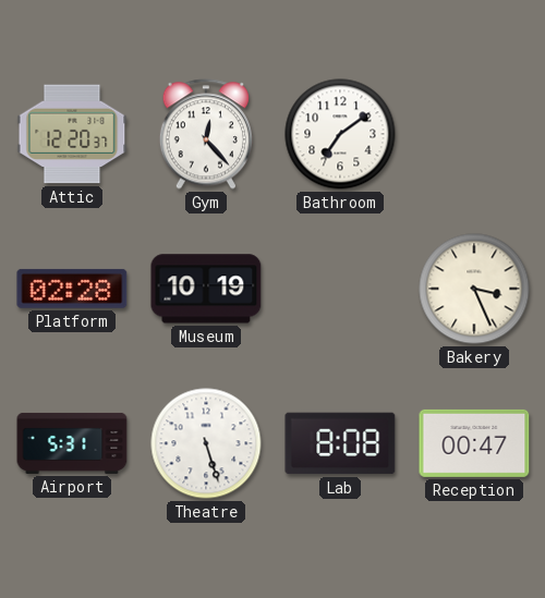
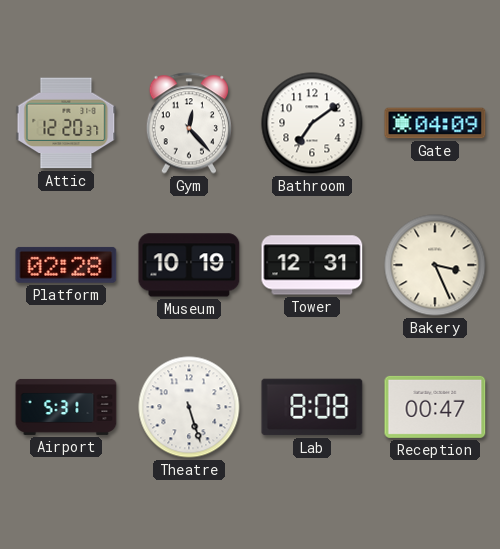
Gate: none -> 04:09
Tower: none -> 12:31
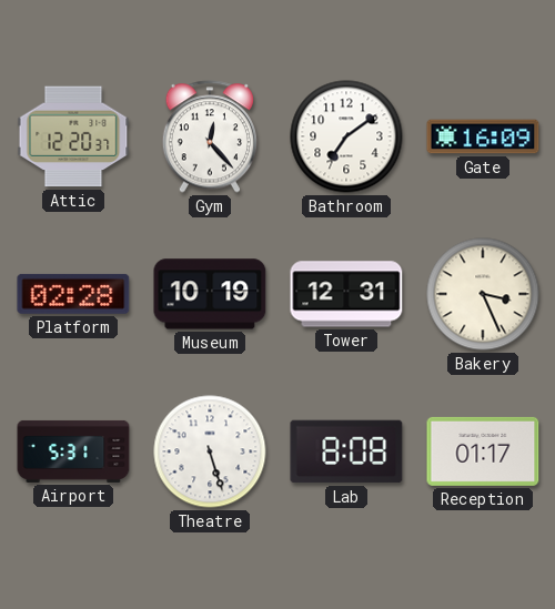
Gate: 04:09 -> 16:09
Reception: 00:47 -> 01:17
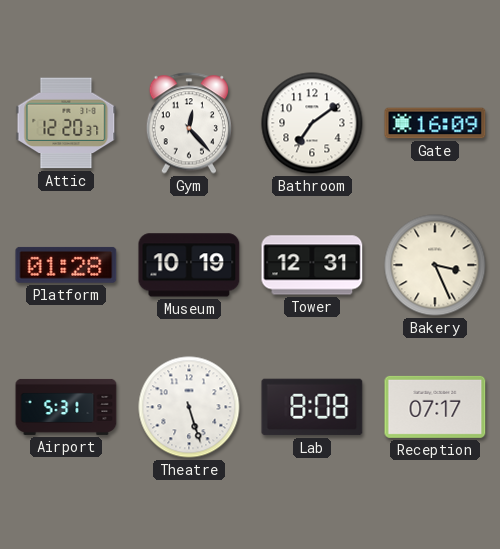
Platform: 02:28 -> 01:28
Reception: 01:17 -> 07:17
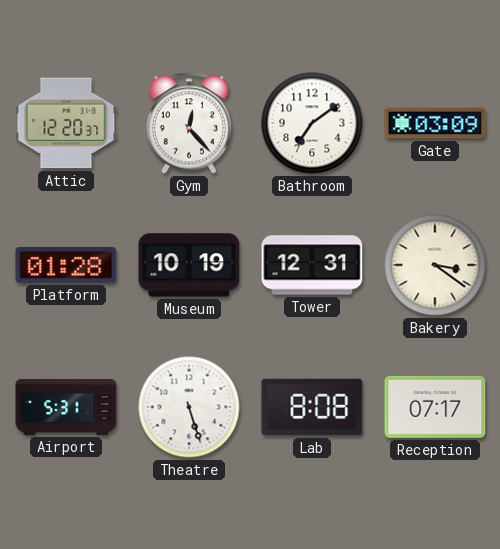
Gate: 16:09 -> 03:09
Bakery: 3:26 -> 3:21
